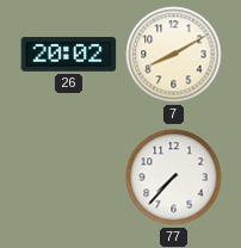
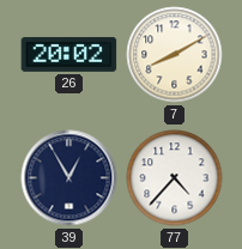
39: none -> 12:55
77: 7:37 -> 4:37
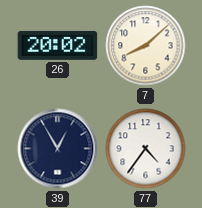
7: 8:10 -> 8:08
77: 4:37 -> 4:36
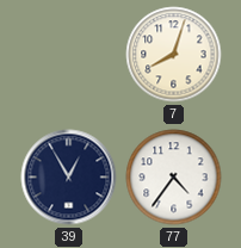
26: 20:02 -> none
7: 8:08 -> 8:03
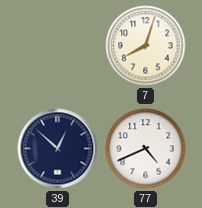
39: 12:55 -> 12:52
77: 4:36 -> 4:41
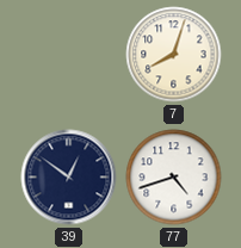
39: 12:52 -> 12:51
77: 4:41 -> 4:42
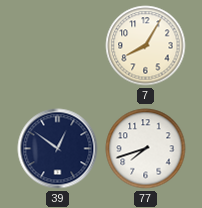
7: 8:03 -> 8:05
77: 4:42 -> 7:42
